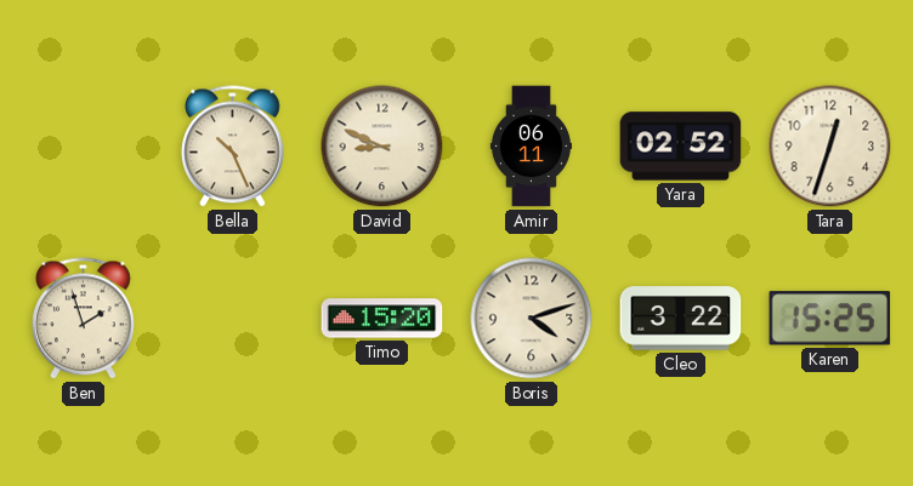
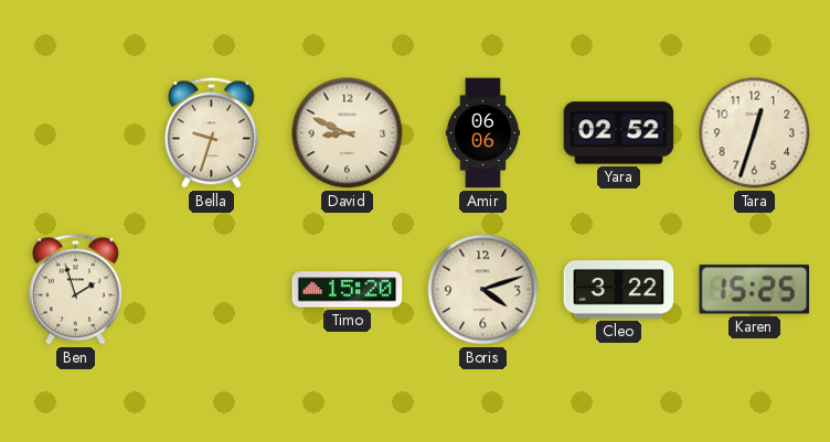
Bella: 10:26 -> 9:33
Amir: 06:11 -> 06:06
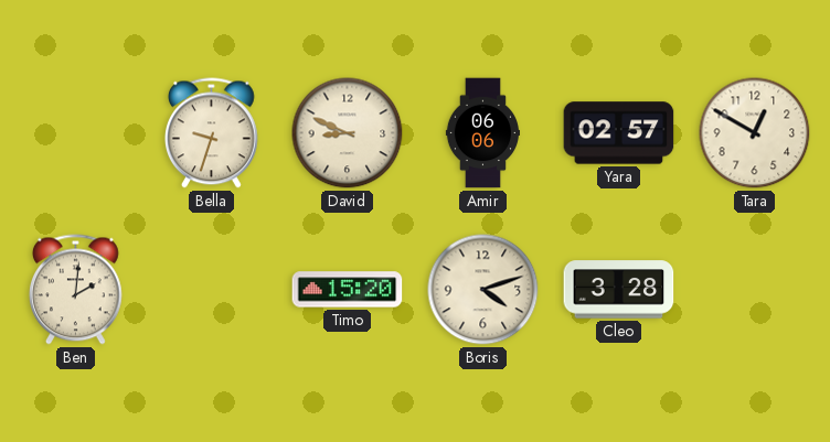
Yara: 02:52 -> 02:57
Tara: 12:33 -> 12:50
Ben: 1:57 -> 2:01
Cleo: 3:22 -> 3:28
Karen: 15:25 -> none
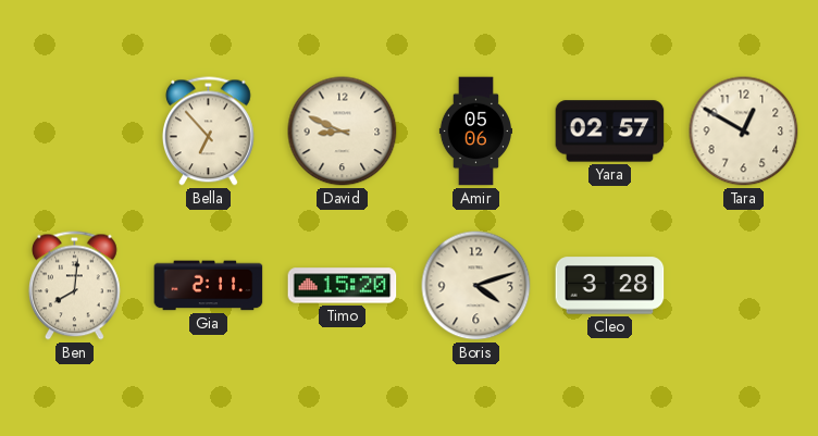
Bella: 9:33 -> 6:53
Amir: 06:06 -> 05:06
Ben: 2:01 -> 8:01
Gia: none -> 2:11
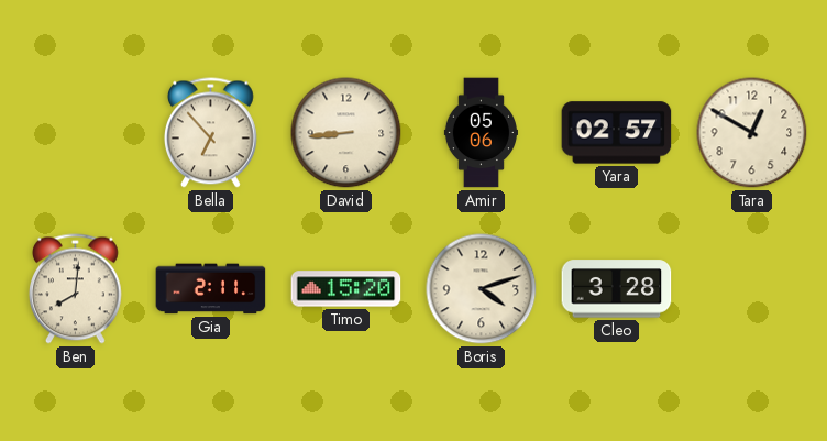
David: 8:49 -> 8:44
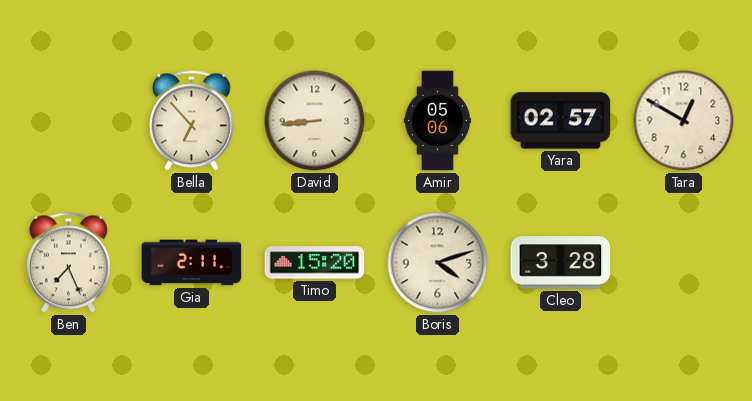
Ben: 8:01 -> 7:26
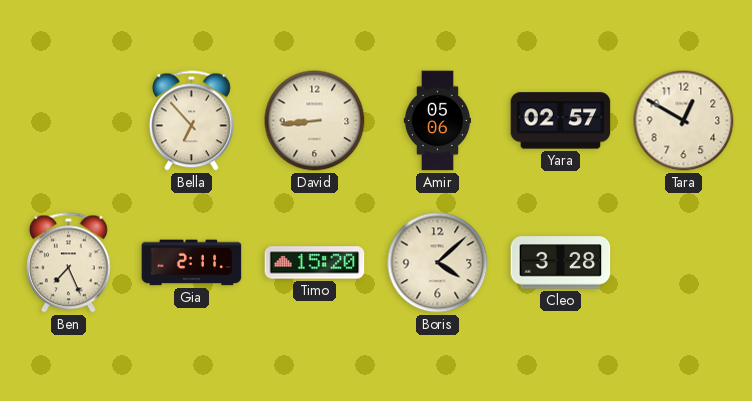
Boris: 4:12 -> 4:08
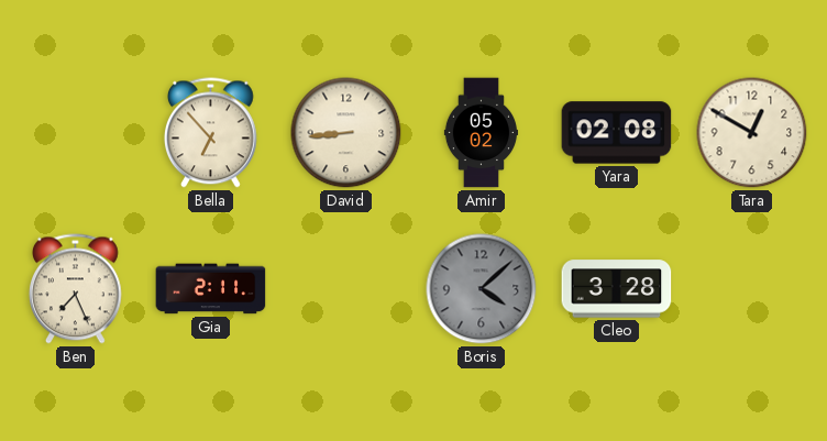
Amir: 05:06 -> 05:02
Yara: 02:57 -> 02:08
Timo: 15:20 -> none
Boris dial: cream -> grey
